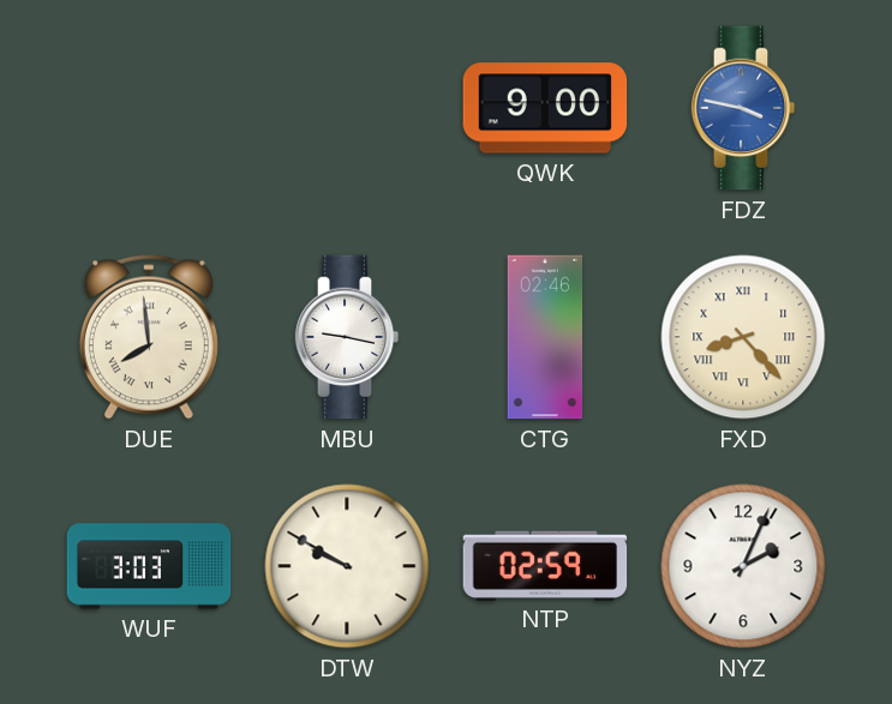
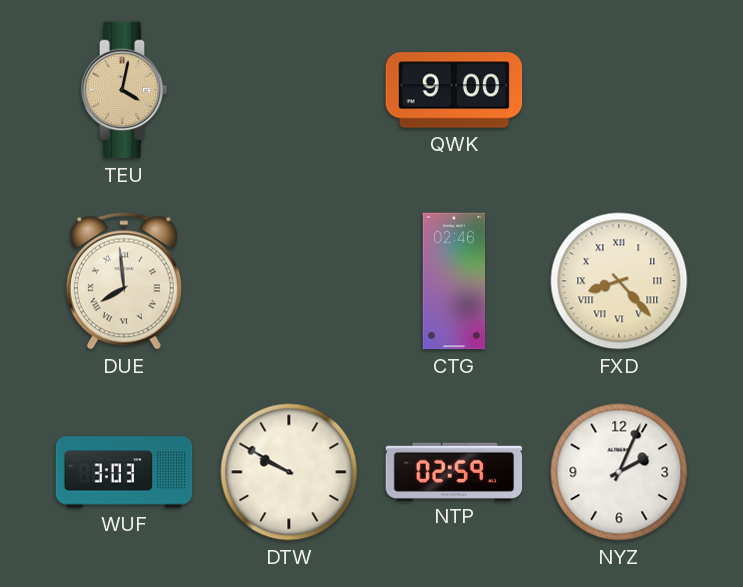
TEU: none -> 4:02
FDZ: 3:47 -> none
MBU: 9:17 -> none
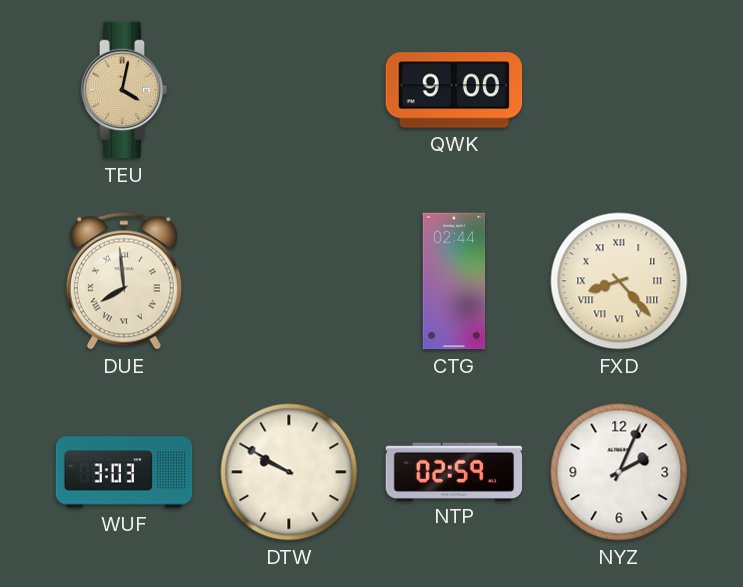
CTG: 02:46 -> 02:44
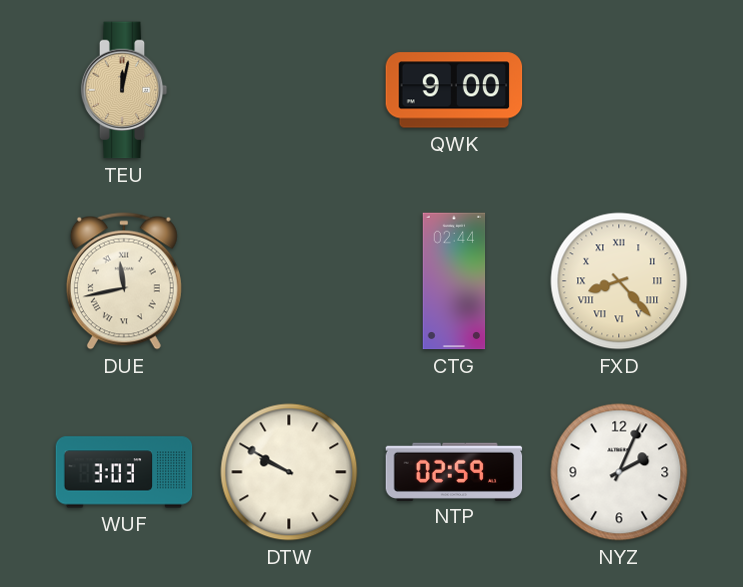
TEU: 4:02 -> 12:02
DUE: 7:59 -> 11:43
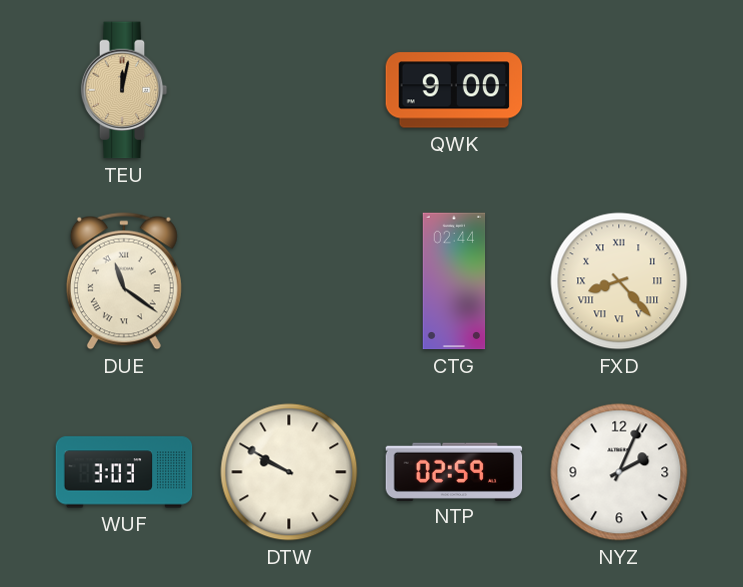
DUE: 11:43 -> 11:21
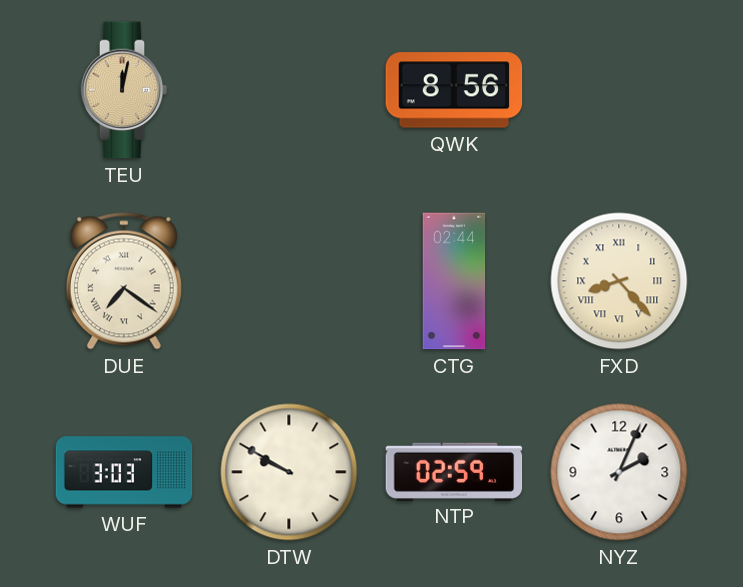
QWK: 9:00 -> 8:56
DUE: 11:21 -> 7:21
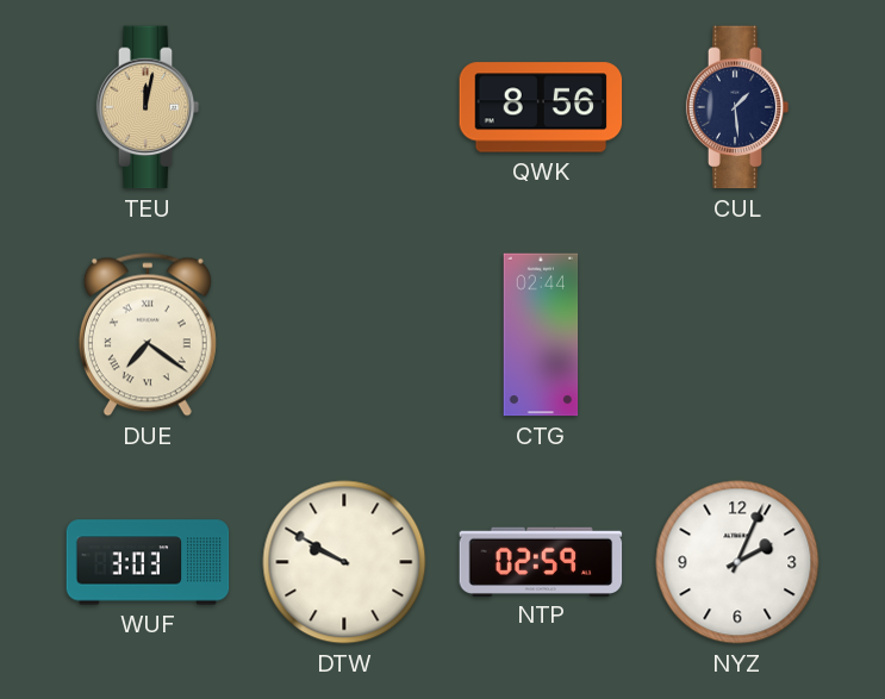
CUL: none -> 1:29
FXD: 8:23 -> none
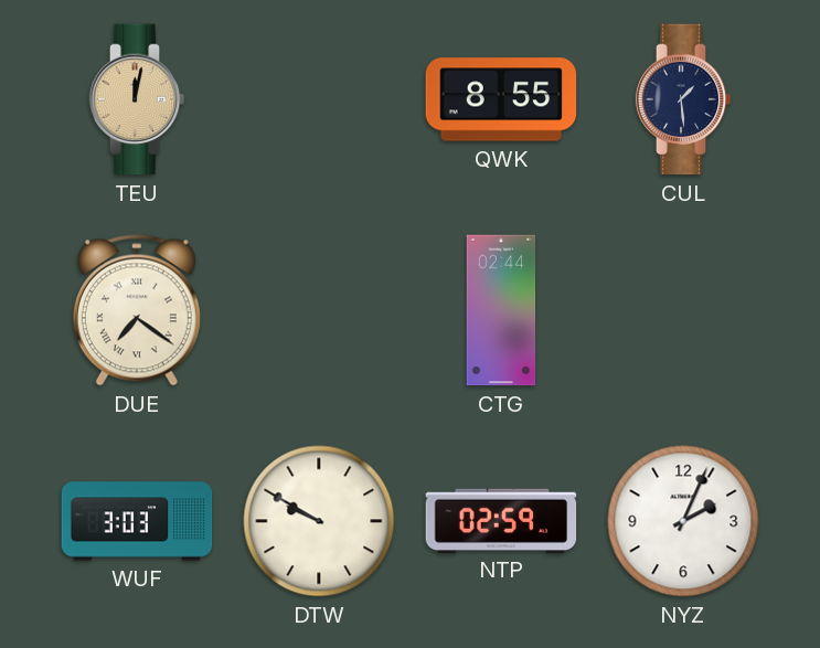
QWK: 8:56 -> 8:55
